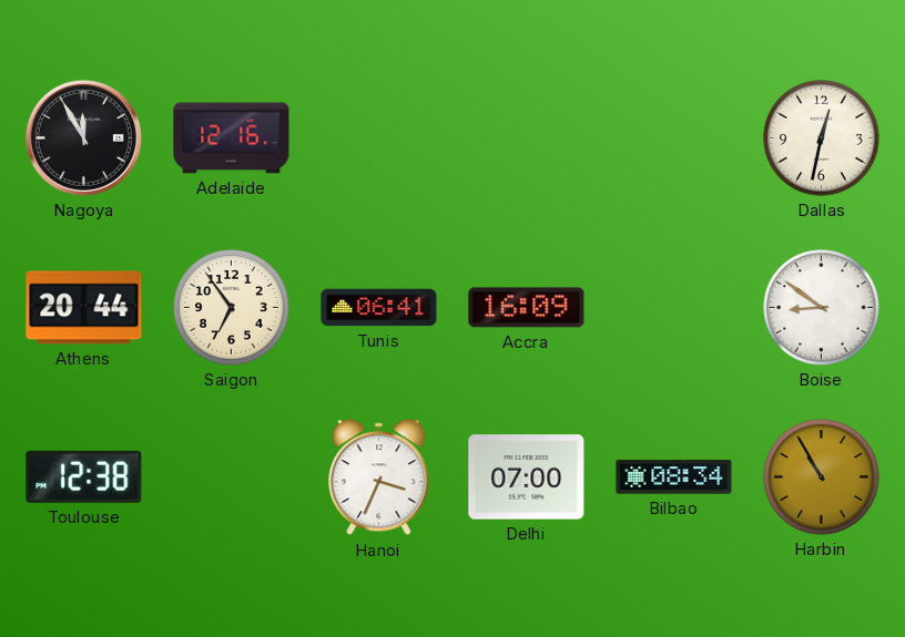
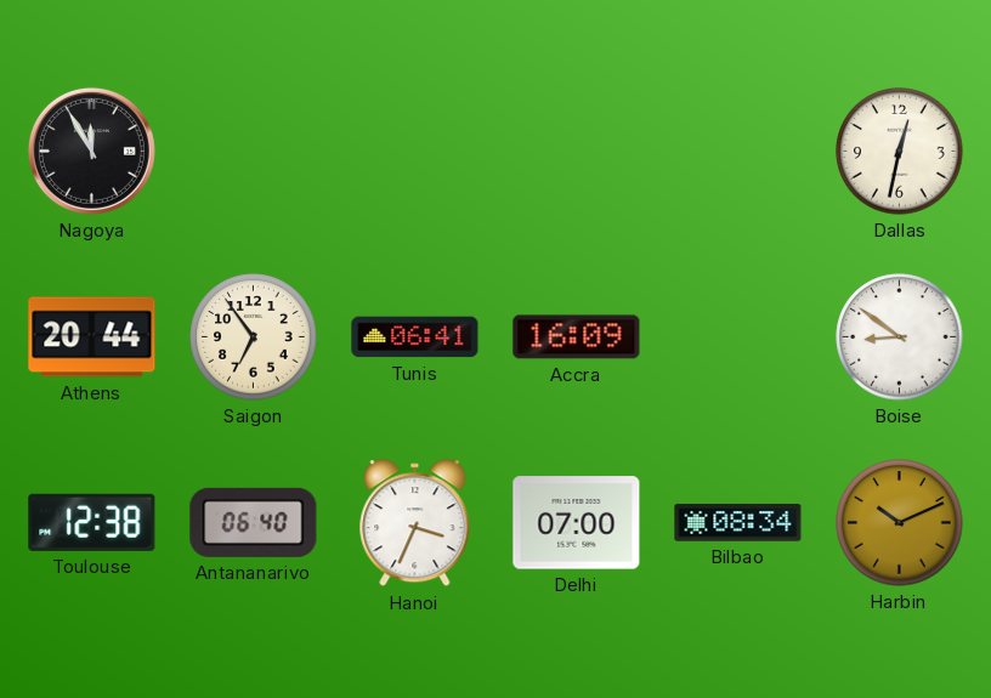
Adelaide: 12:16 -> none
Antananarivo: none -> 06:40
Harbin: 10:55 -> 10:11
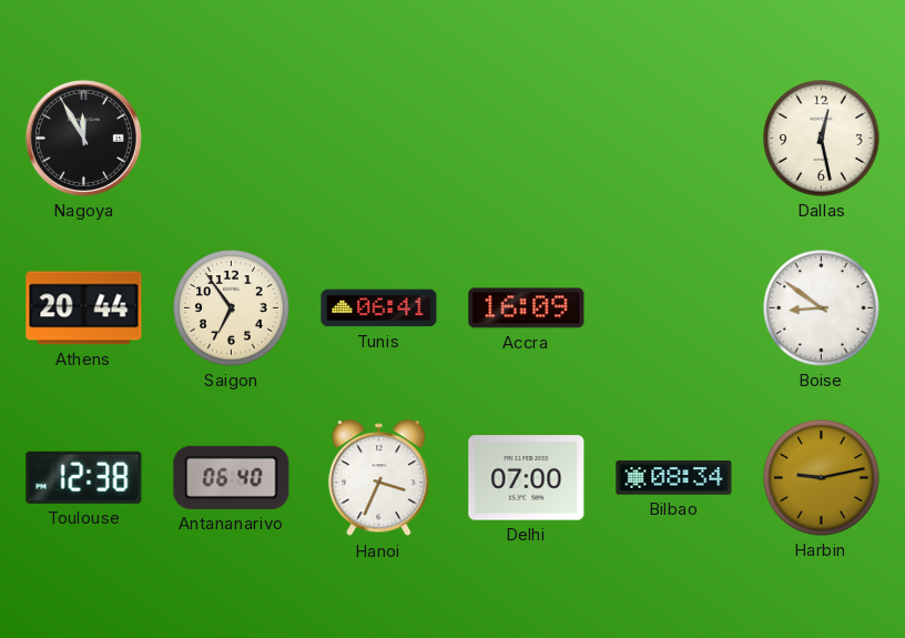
Dallas: 12:32 -> 12:28
Harbin: 10:11 -> 9:13
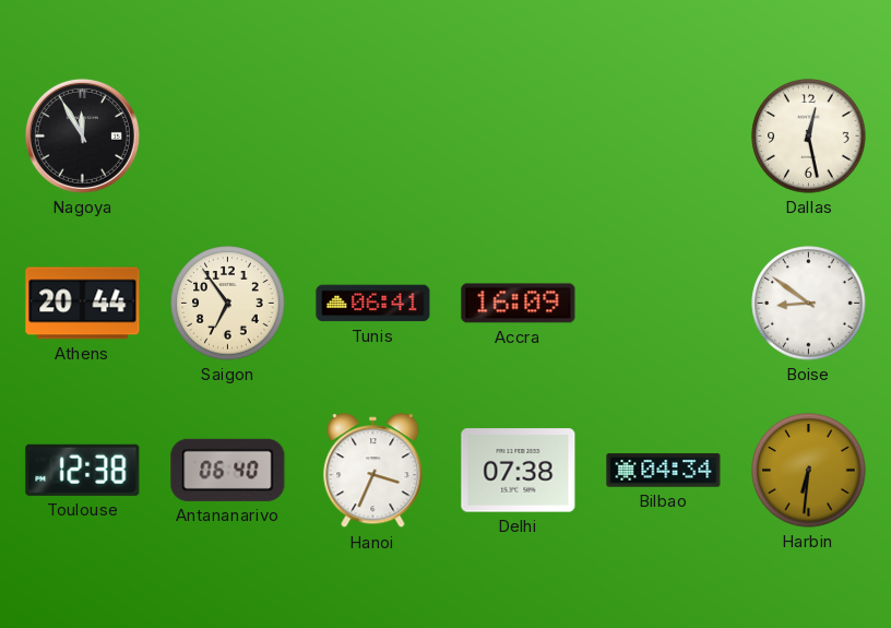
Delhi: 07:00 -> 07:38
Bilbao: 08:34 -> 04:34
Harbin: 9:13 -> 6:31
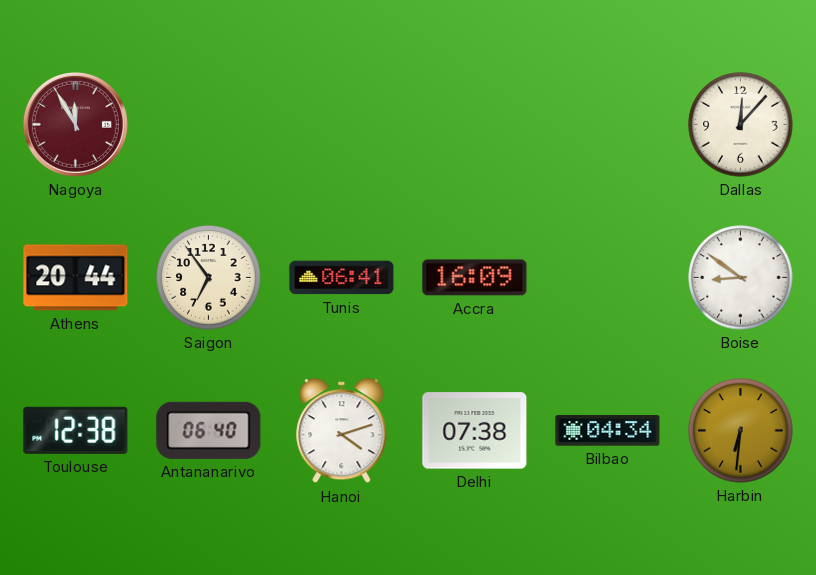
Nagoya dial: black -> burgundy
Dallas: 12:28 -> 12:07
Hanoi: 3:34 -> 4:12
